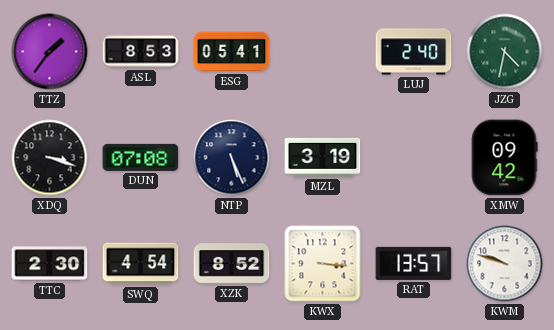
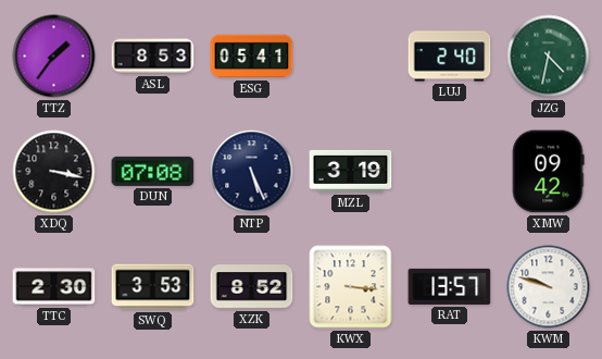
XDQ: 3:18 -> 3:17
SWQ: 4:54 -> 3:53
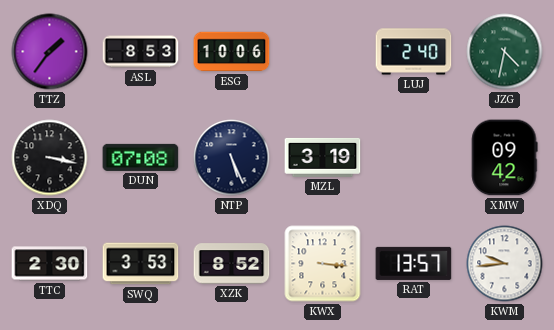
ESG: 05:41 -> 10:06
KWM: 9:48 -> 9:44
